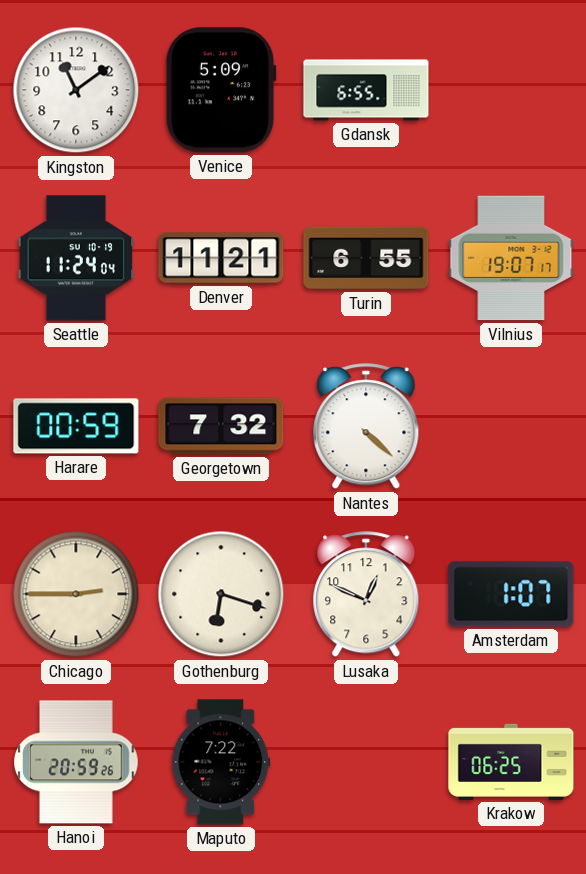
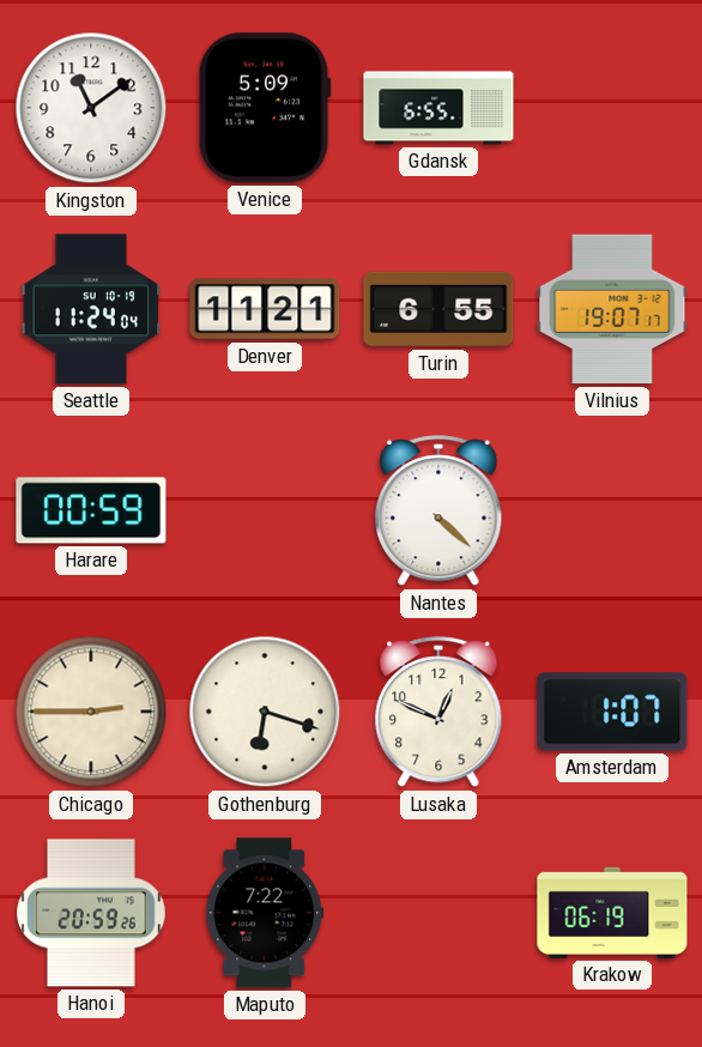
Georgetown: 7:32 -> none
Krakow: 06:25 -> 06:19
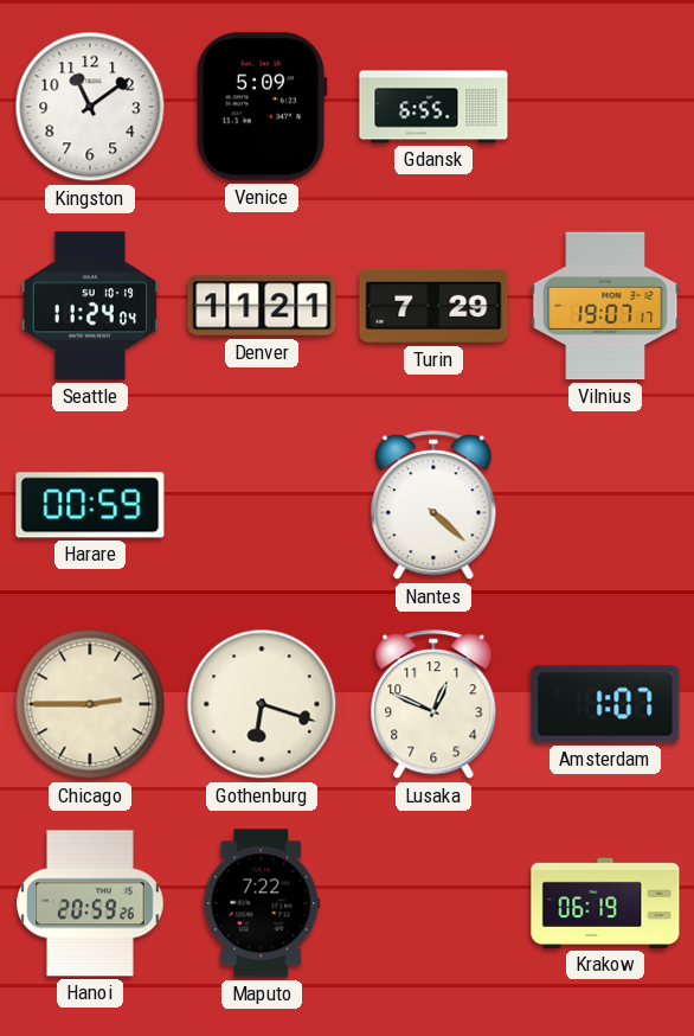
Turin: 6:55 -> 7:29
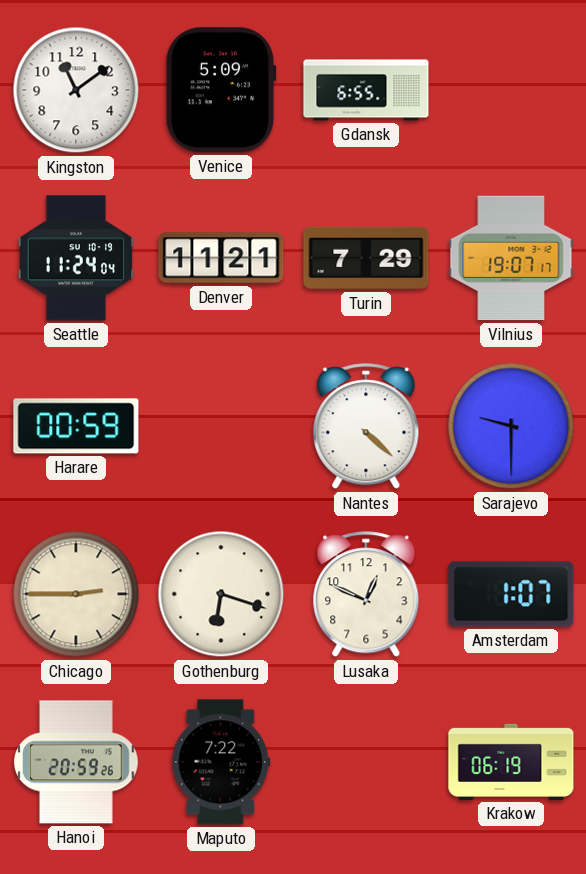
Sarajevo: none -> 9:30
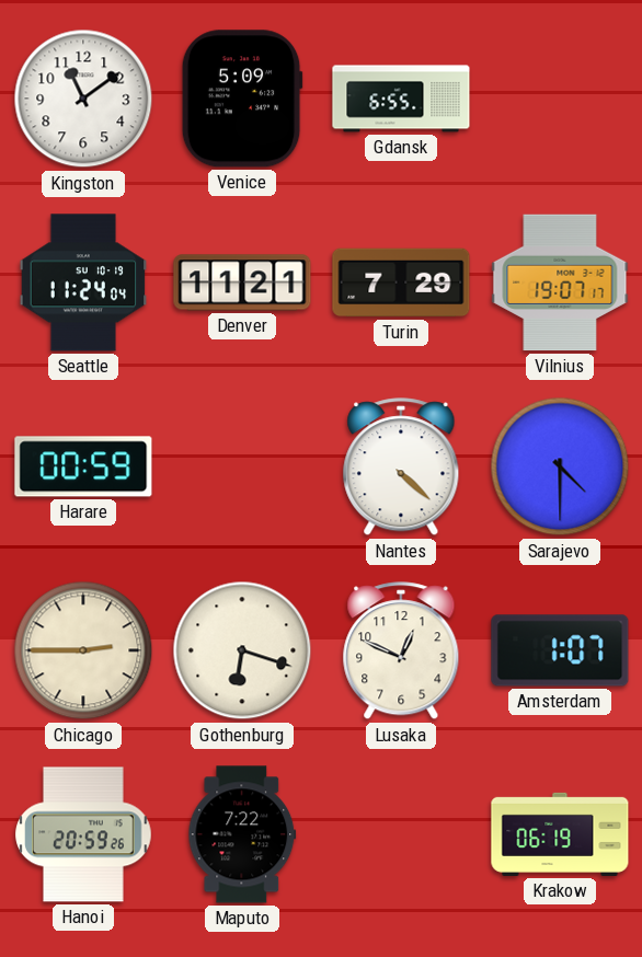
Sarajevo: 9:30 -> 4:30
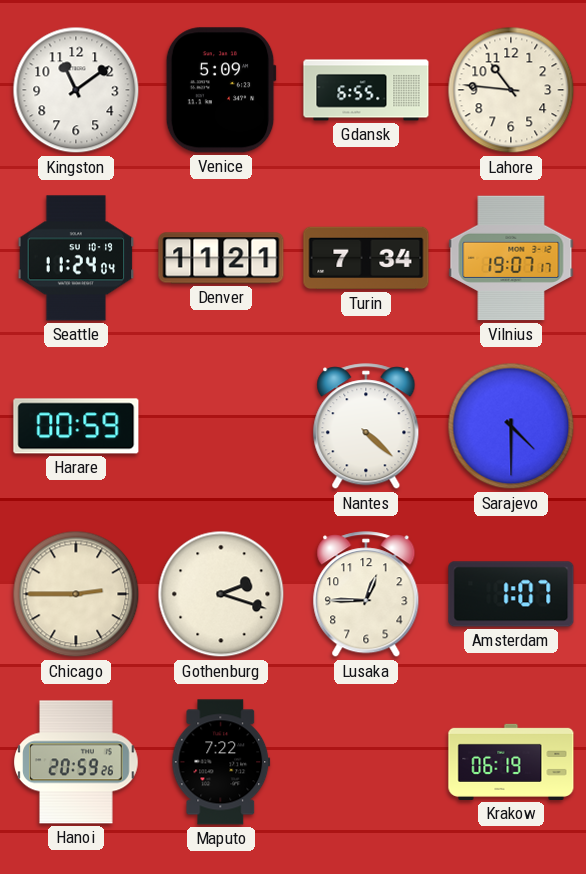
Lahore: none -> 10:46
Turin: 7:29 -> 7:34
Gothenburg: 6:18 -> 2:18
Lusaka: 12:49 -> 12:45
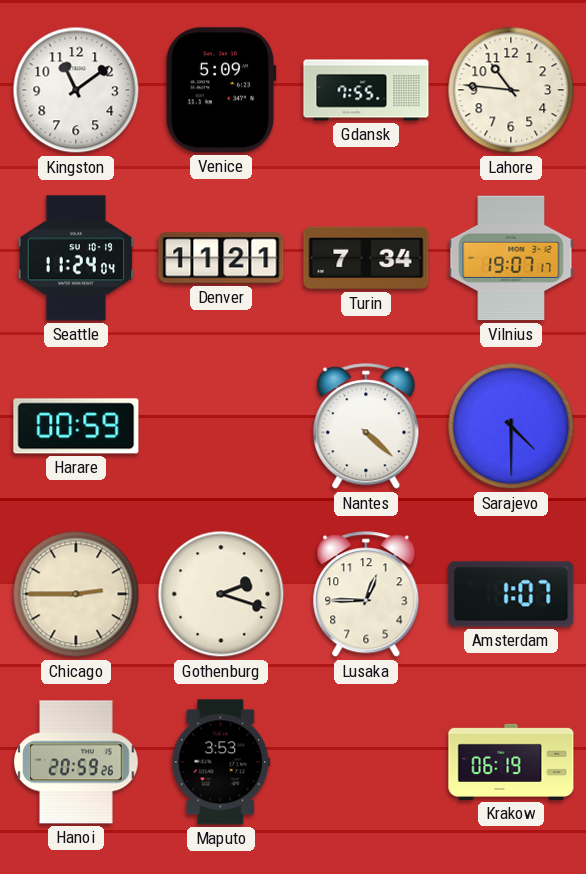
Gdansk: 6:55 -> 7:55
Maputo: 7:22 -> 3:53
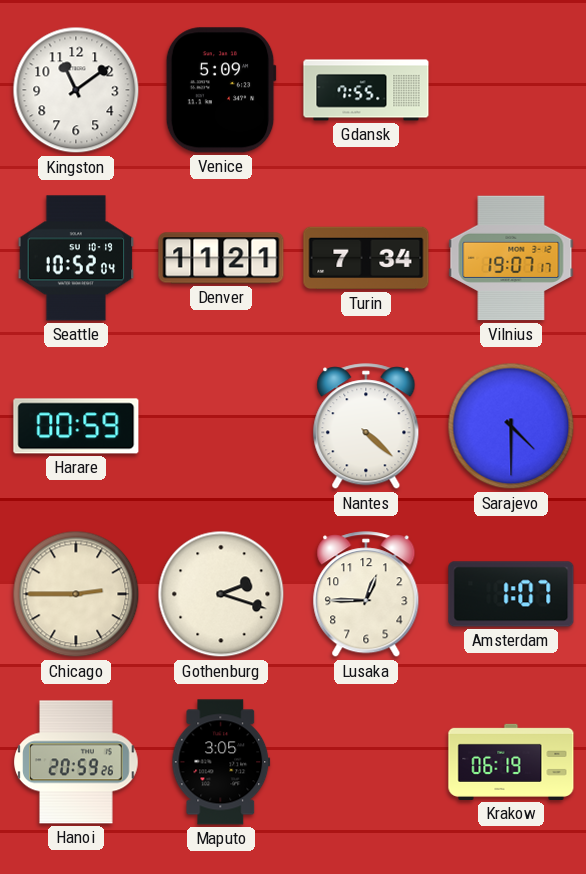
Lahore: 10:46 -> none
Seattle: 11:24 -> 10:52
Maputo: 3:53 -> 3:05
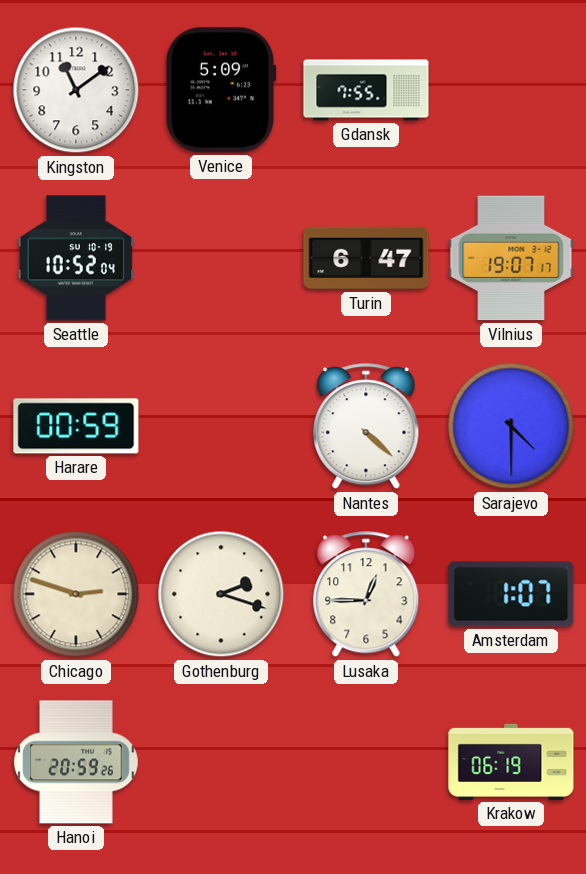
Denver: 11:21 -> none
Turin: 7:34 -> 6:47
Chicago: 2:45 -> 2:48
Maputo: 3:05 -> none
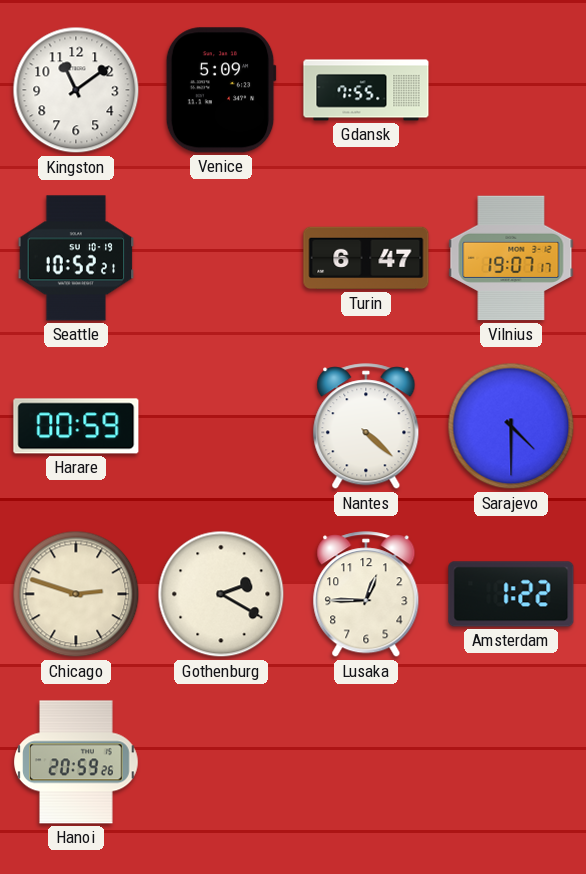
Seattle: 10:52:04 -> 10:52:21
Gothenburg: 2:18 -> 2:20
Amsterdam: 1:07 -> 1:22
Krakow: 06:19 -> none
